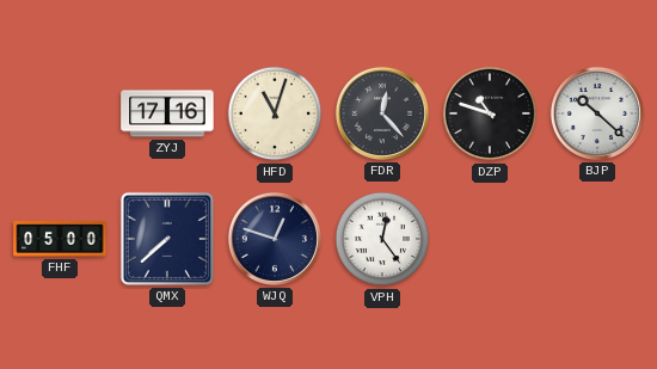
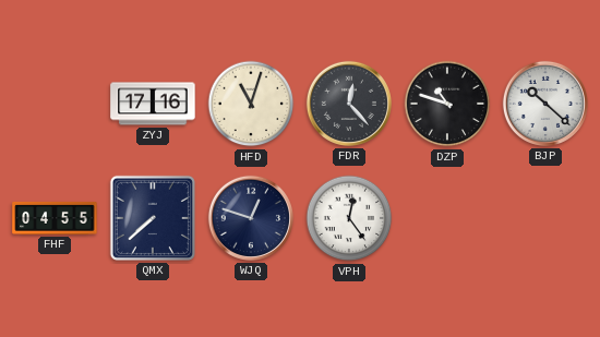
FHF: 05:00 -> 04:55
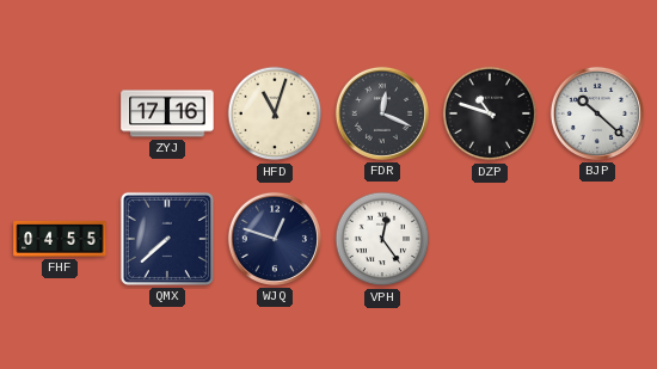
FDR: 12:23 -> 12:19
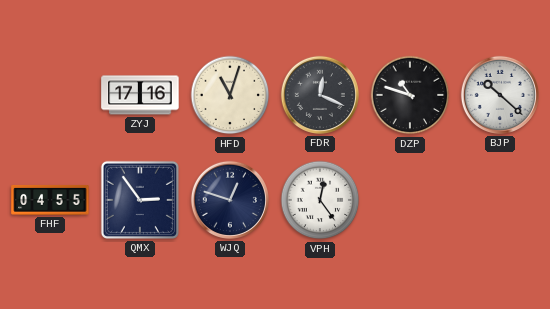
QMX: 7:38 -> 2:54
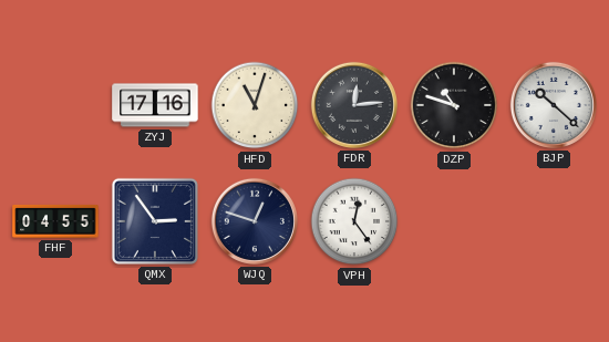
FDR: 12:19 -> 12:14
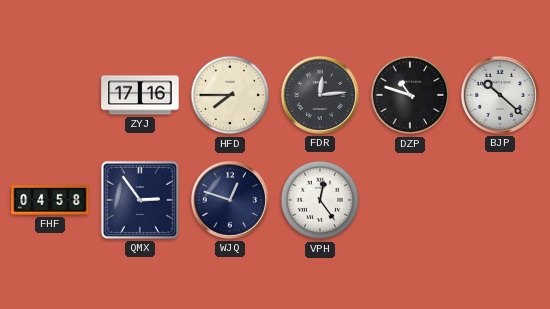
HFD: 11:03 -> 7:45
FHF: 04:55 -> 04:58
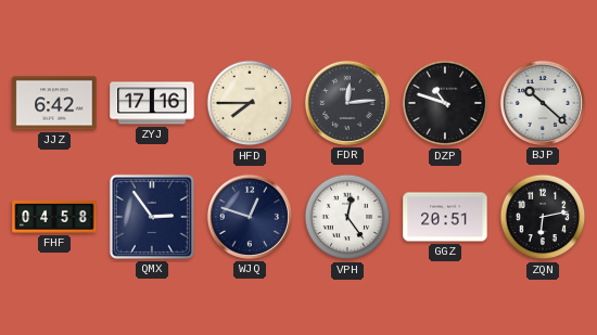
JJZ: none -> 6:42
GGZ: none -> 20:51
ZQN: none -> 6:13
